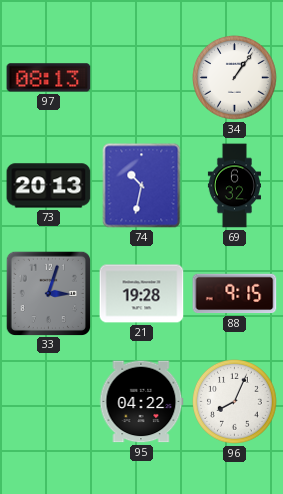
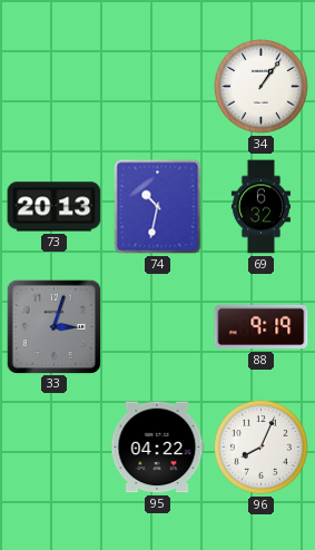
97: 08:13 -> none
21: 19:28 -> none
88: 9:15 -> 9:19
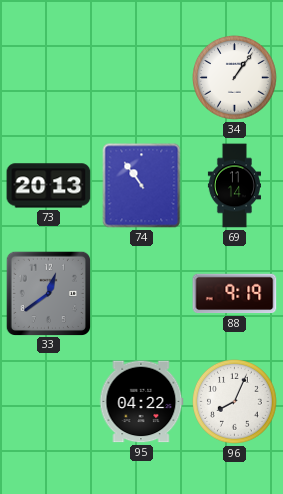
74: 10:32 -> 10:54
69: 6:32 -> 11:14
33: 3:03 -> 12:39
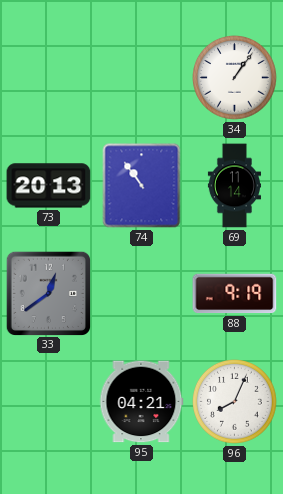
95: 04:22 -> 04:21
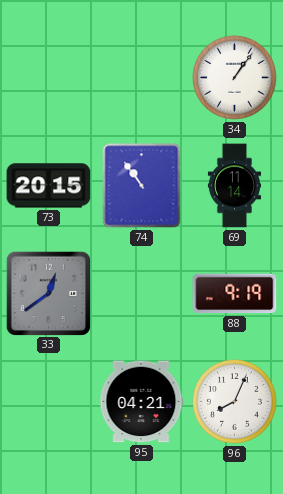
73: 20:13 -> 20:15
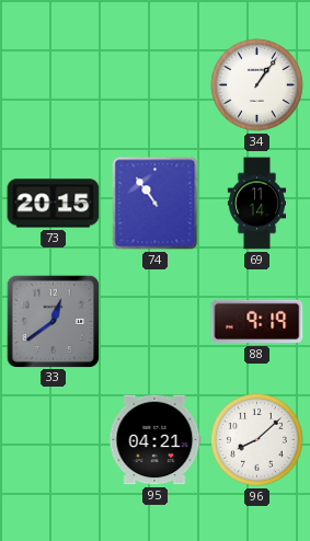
96: 8:04 -> 8:08
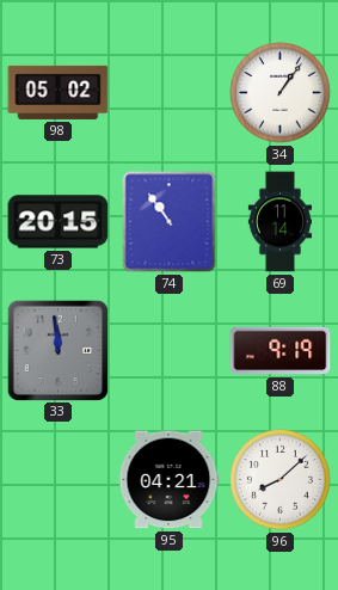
98: none -> 05:02
33: 12:39 -> 11:59
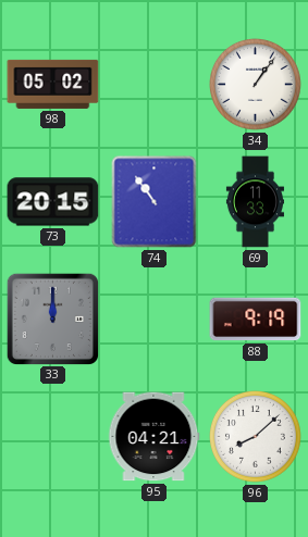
69: 11:14 -> 11:33
33: 11:59 -> 12:00
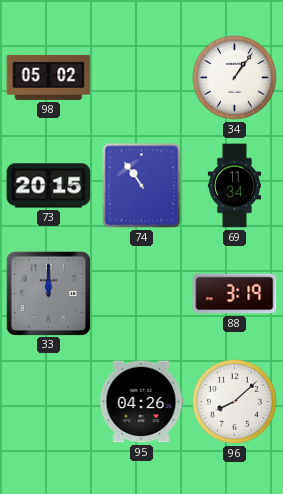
69: 11:33 -> 11:34
88: 9:19 -> 3:19
95: 04:21 -> 04:26
